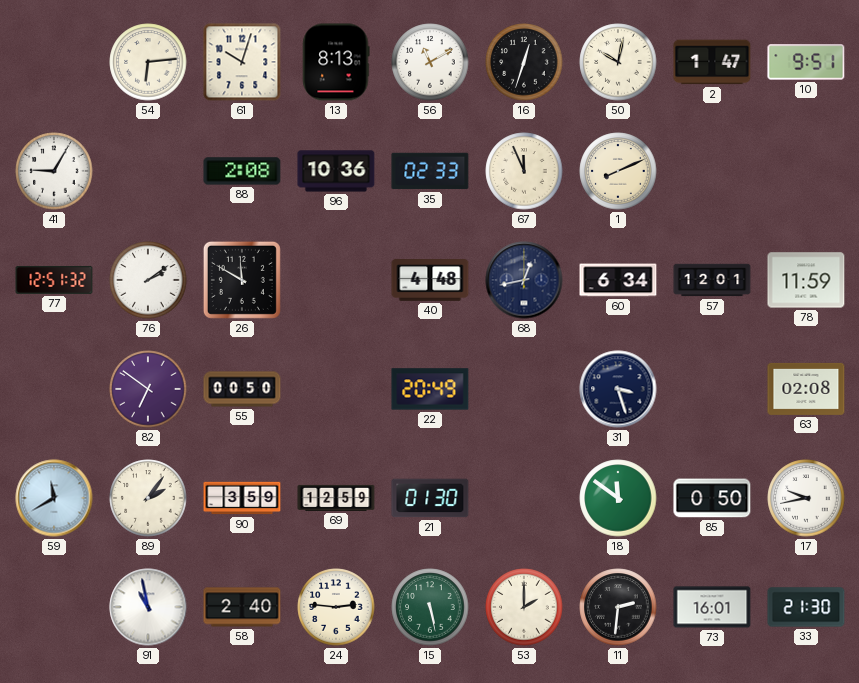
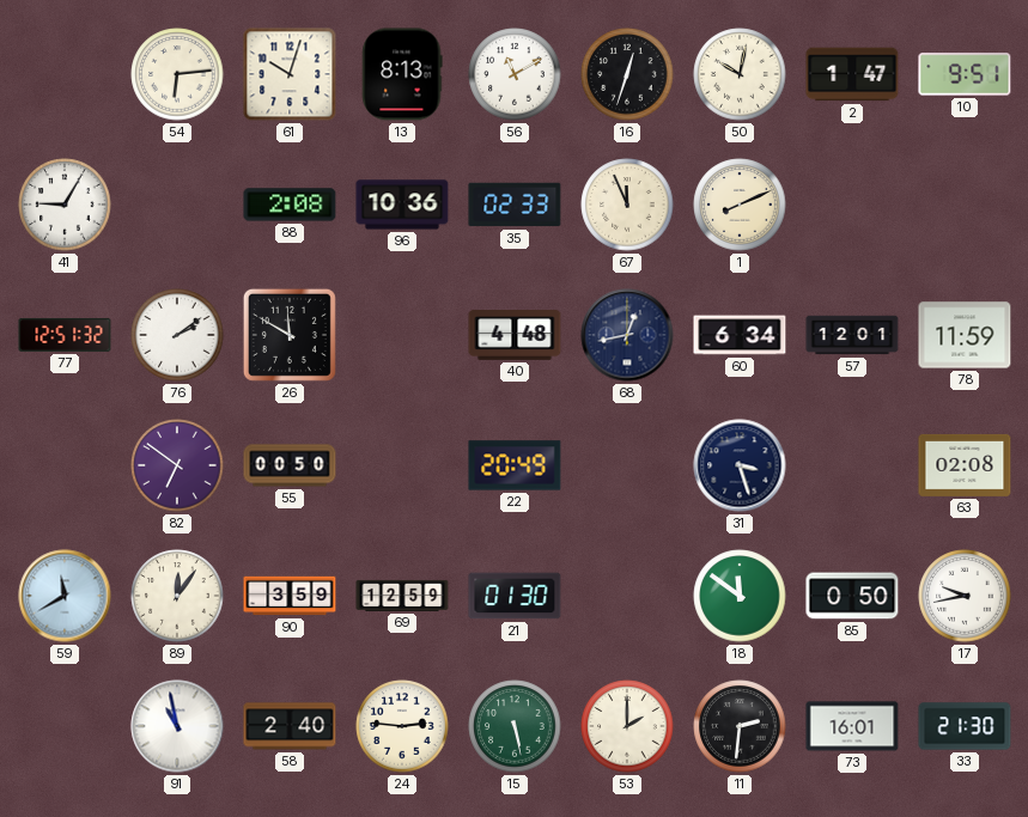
89: 2:06 -> 12:06
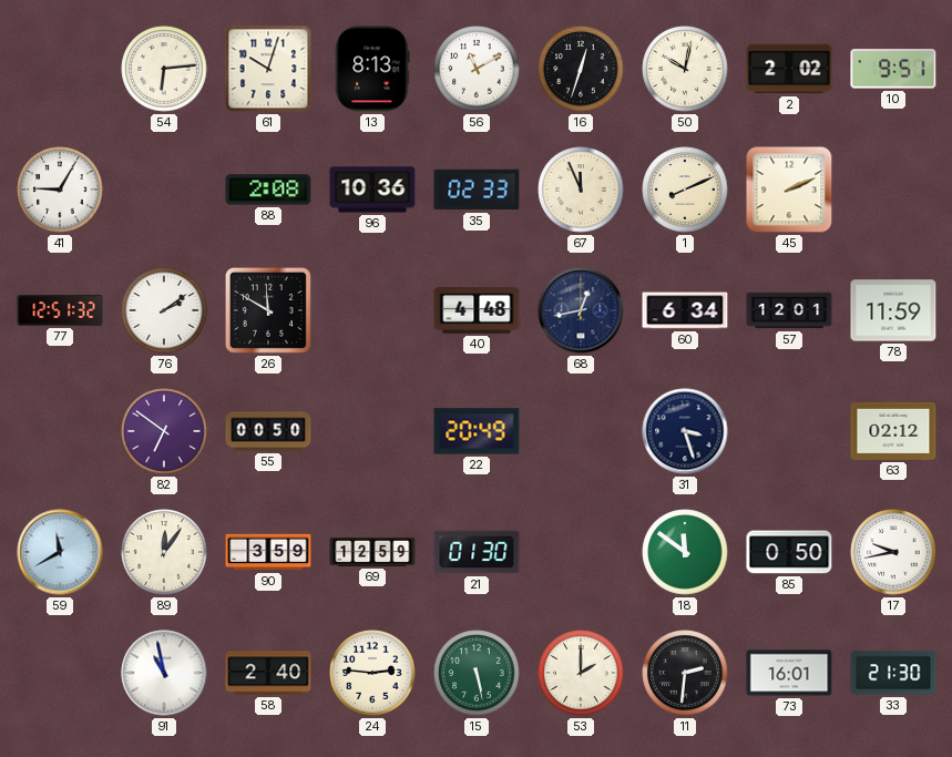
2: 1:47 -> 2:02
45: none -> 2:11
63: 02:08 -> 02:12
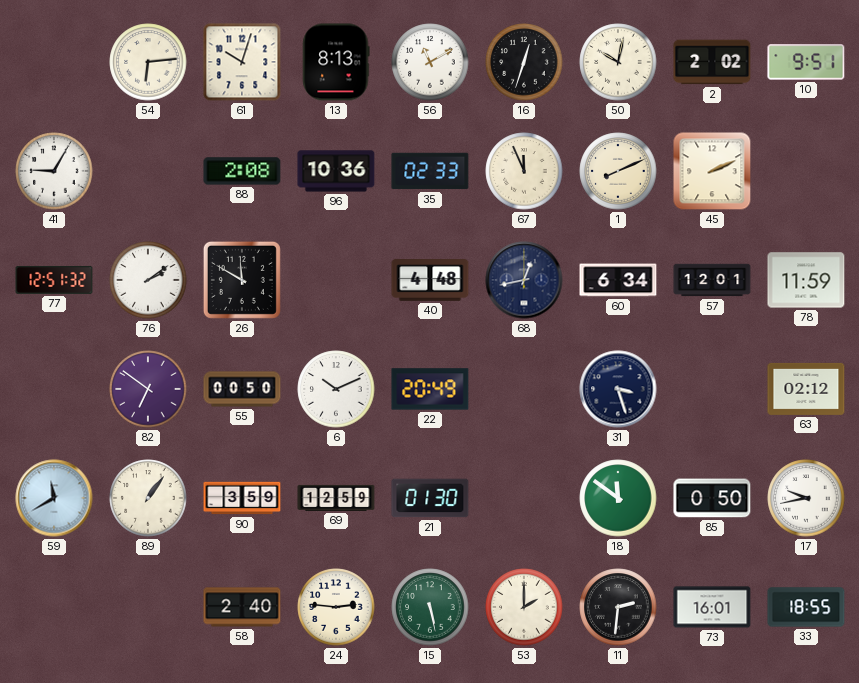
6: none -> 10:11
89: 12:06 -> 1:06
91: 10:58 -> none
33: 21:30 -> 18:55
